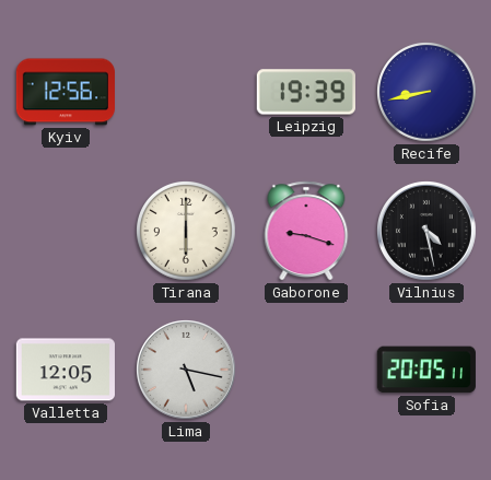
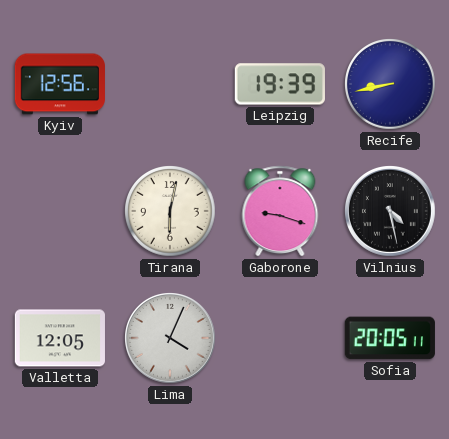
Tirana: 6:00 -> 6:02
Lima: 5:17 -> 4:04
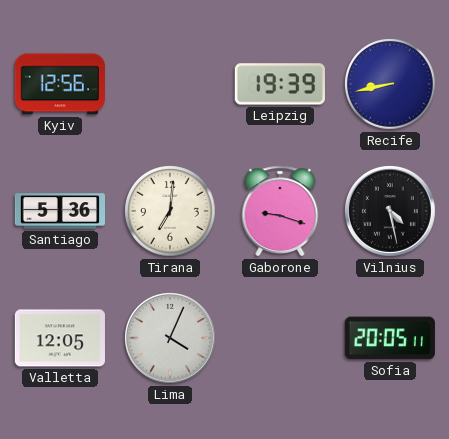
Santiago: none -> 5:36
Tirana: 6:02 -> 7:01
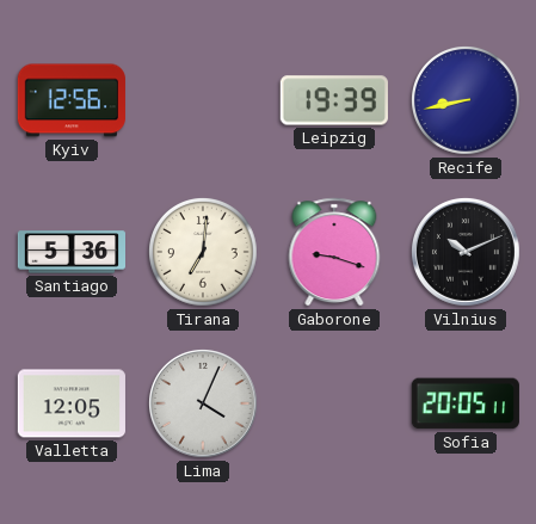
Vilnius: 4:28 -> 10:11
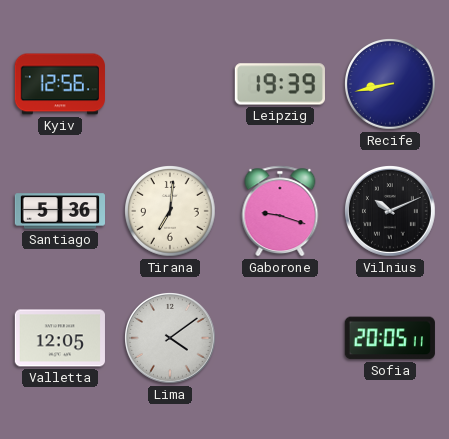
Lima: 4:04 -> 4:09
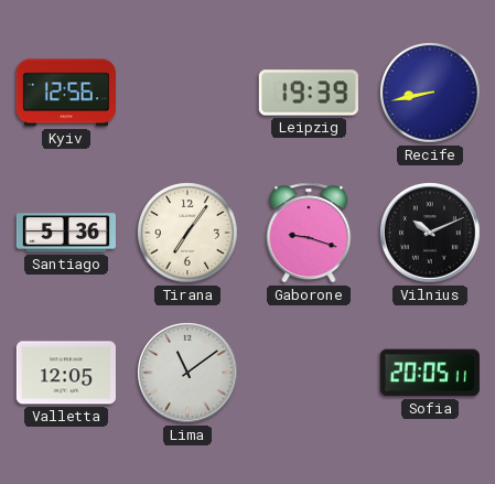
Tirana: 7:01 -> 7:06
Lima: 4:09 -> 11:09
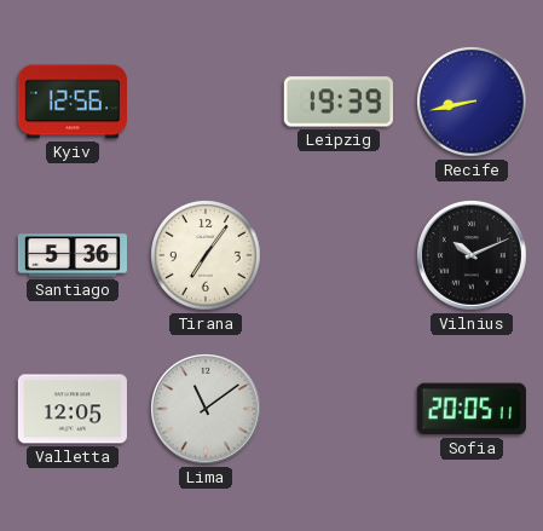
Gaborone: 9:18 -> none
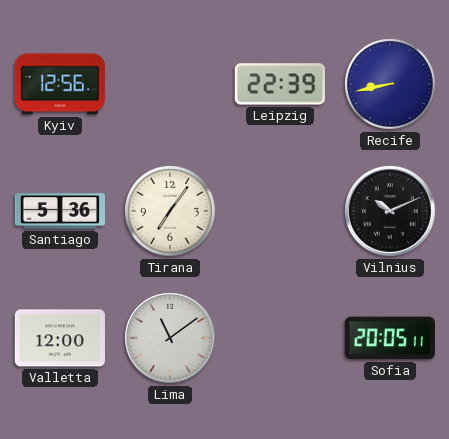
Leipzig: 19:39 -> 22:39
Valletta: 12:05 -> 12:00
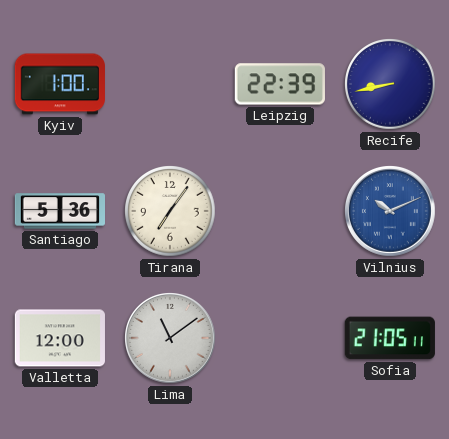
Kyiv: 12:56 -> 1:00
Vilnius dial: black -> blue
Sofia: 20:05 -> 21:05
